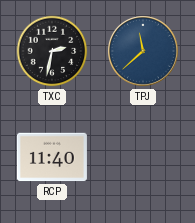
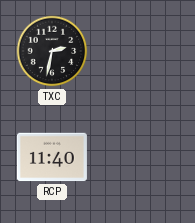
TPJ: 11:38 -> none
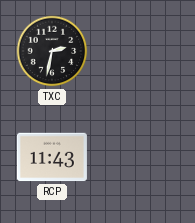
RCP: 11:40 -> 11:43
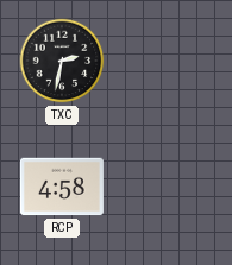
RCP: 11:43 -> 4:58
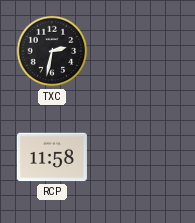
RCP: 4:58 -> 11:58
